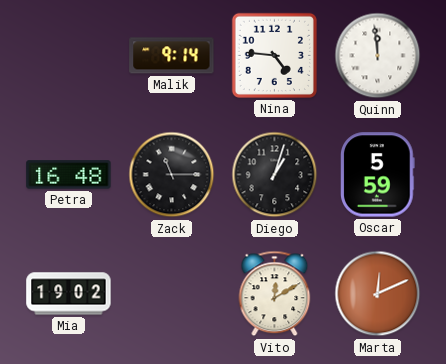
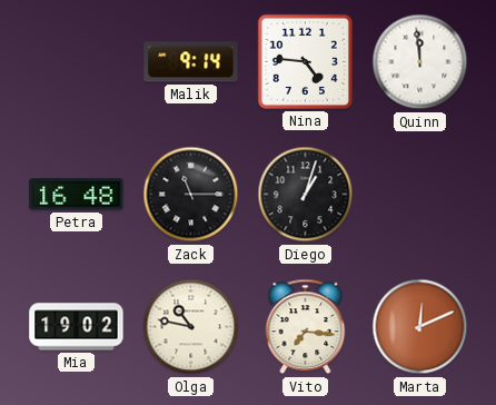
Oscar: 5:59 -> none
Olga: none -> 10:47
Vito: 12:10 -> 7:16
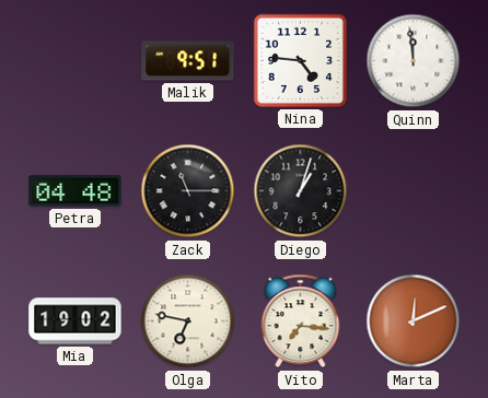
Malik: 9:14 -> 9:51
Petra: 16:48 -> 04:48
Olga: 10:47 -> 6:47
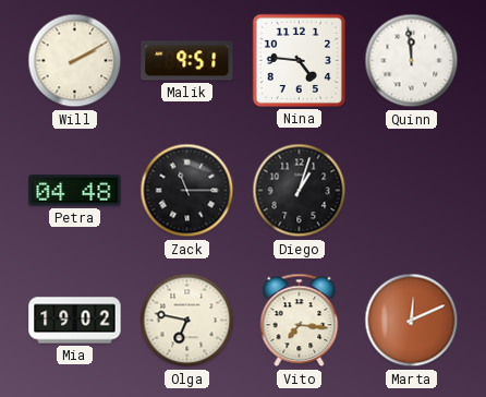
Will: none -> 2:10
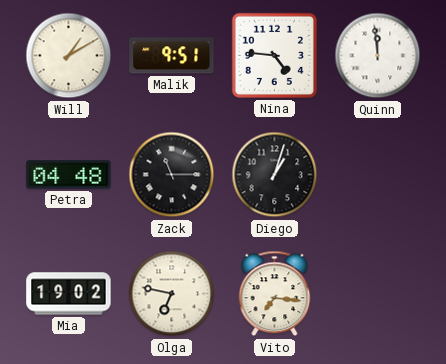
Will: 2:10 -> 1:10
Marta: 12:11 -> none
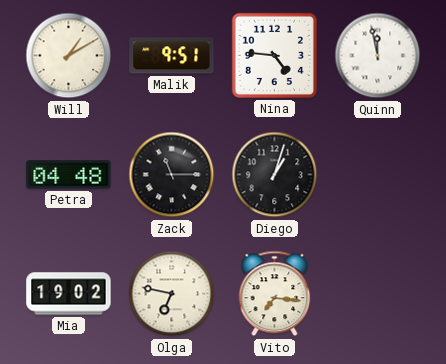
Quinn: 11:59 -> 11:58
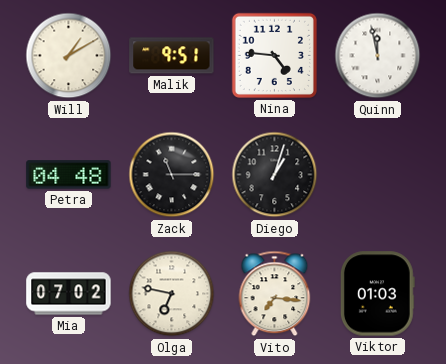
Mia: 19:02 -> 07:02
Viktor: none -> 01:03
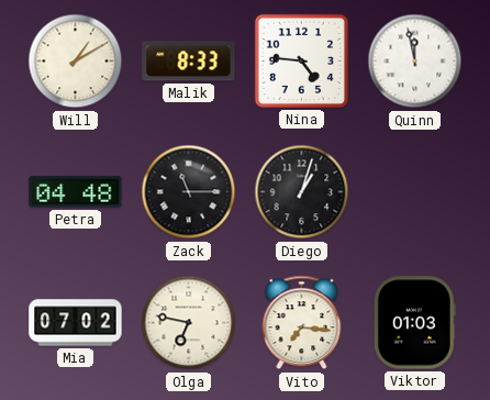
Malik: 9:51 -> 8:33
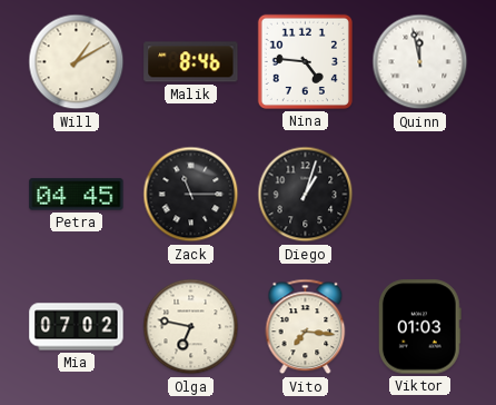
Malik: 8:33 -> 8:46
Petra: 04:48 -> 04:45
